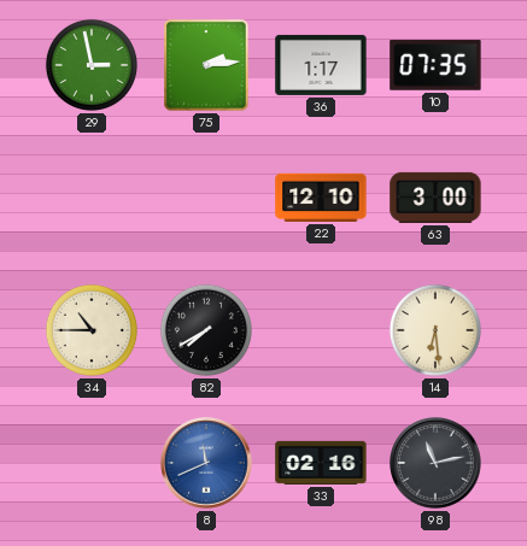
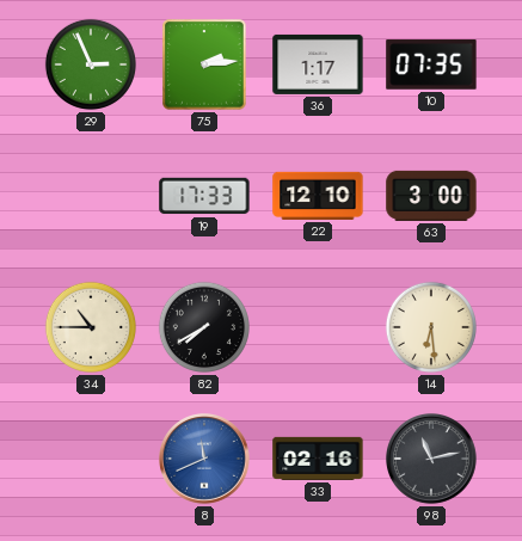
29: 2:58 -> 2:56
19: none -> 17:33
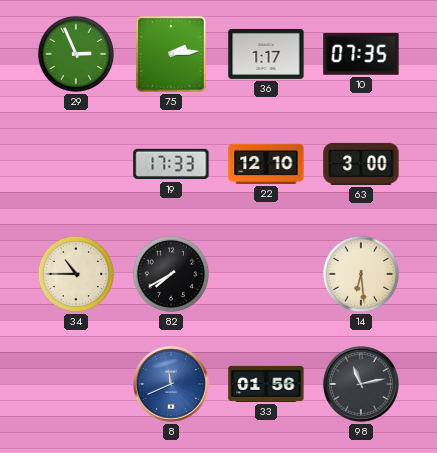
33: 02:16 -> 01:56
